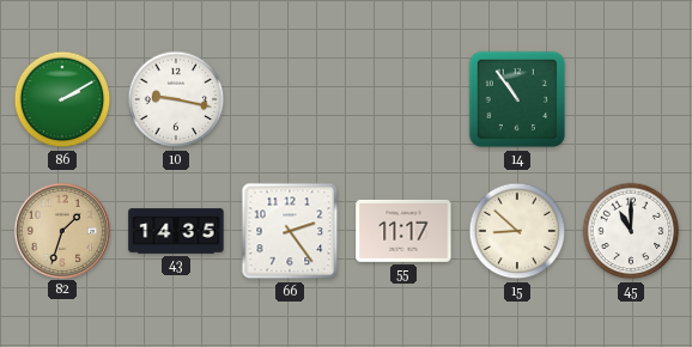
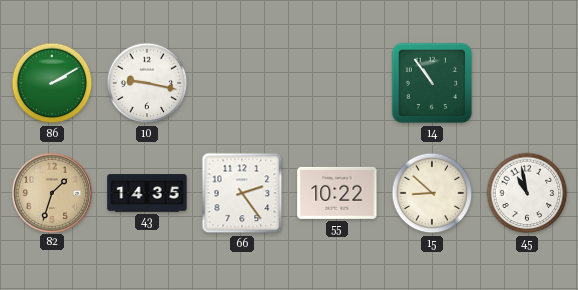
55: 11:17 -> 10:22
45: 11:00 -> 10:58
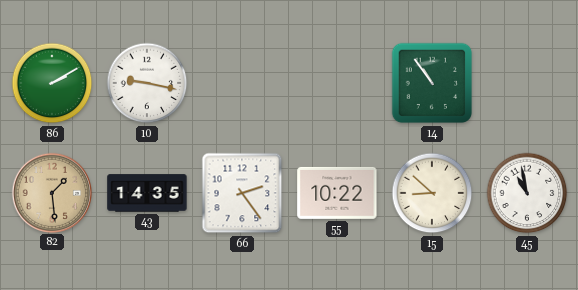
82: 1:33 -> 1:29
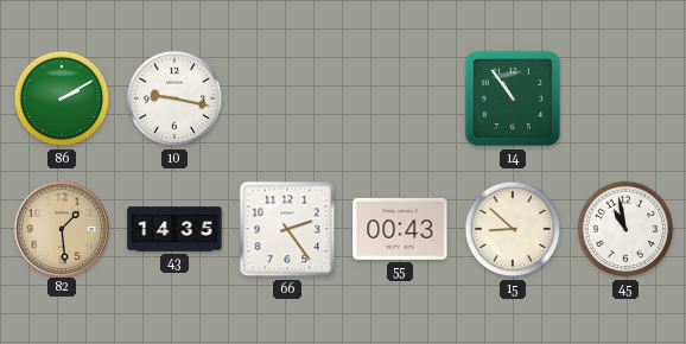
55: 10:22 -> 00:43
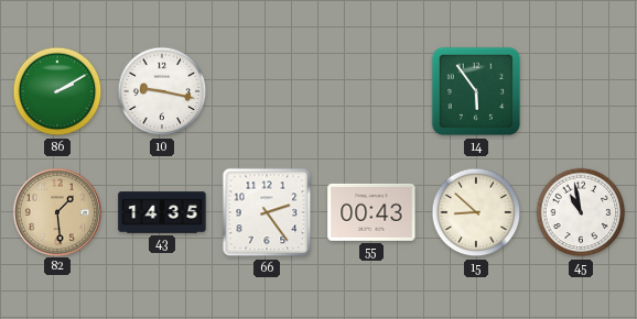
14: 10:54 -> 5:54
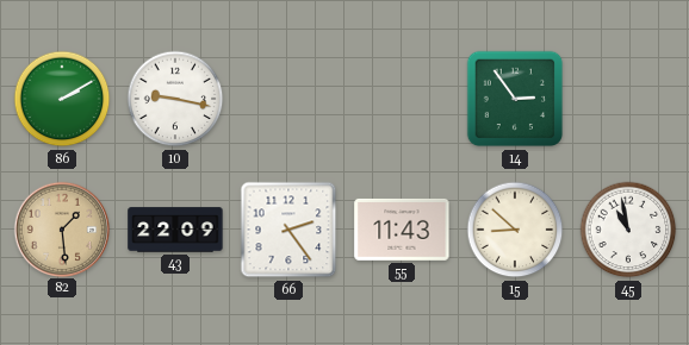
14: 5:54 -> 2:54
43: 14:35 -> 22:09
55: 00:43 -> 11:43
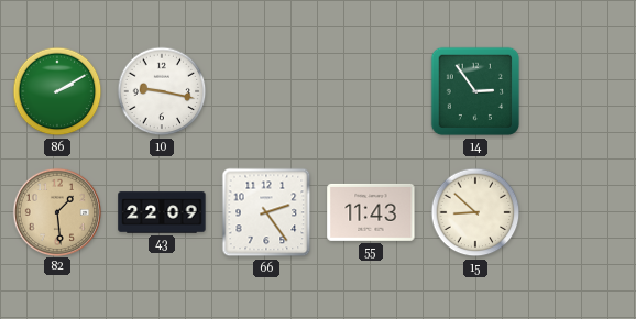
45: 10:58 -> none
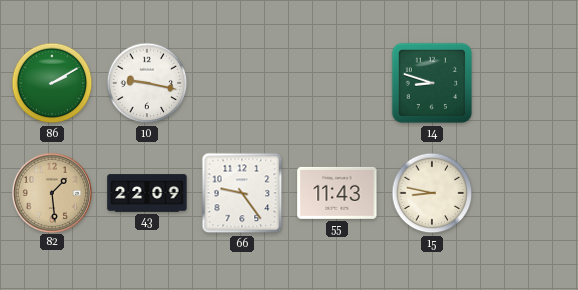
14: 2:54 -> 8:48
66: 2:24 -> 9:24
15: 8:52 -> 8:47
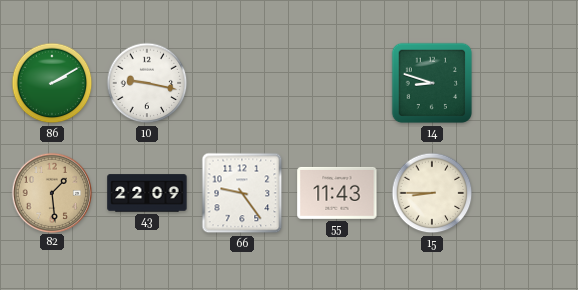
15: 8:47 -> 8:45
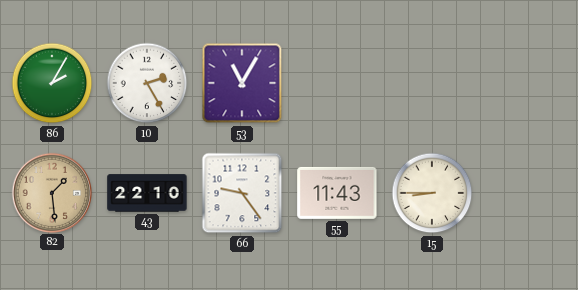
86: 2:10 -> 2:05
10: 9:17 -> 2:25
53: none -> 11:05
14: 8:48 -> none
43: 22:09 -> 22:10
